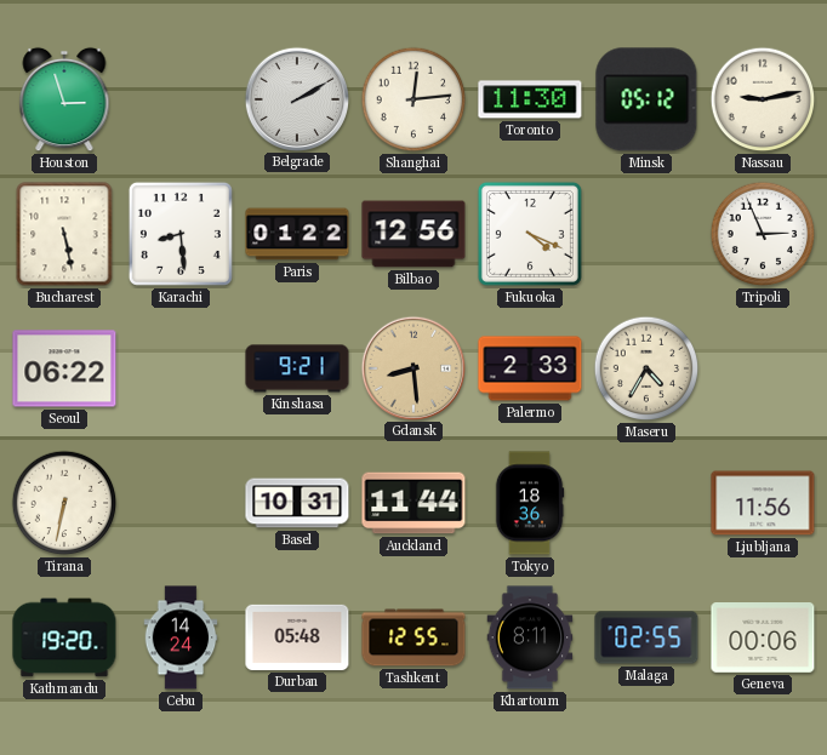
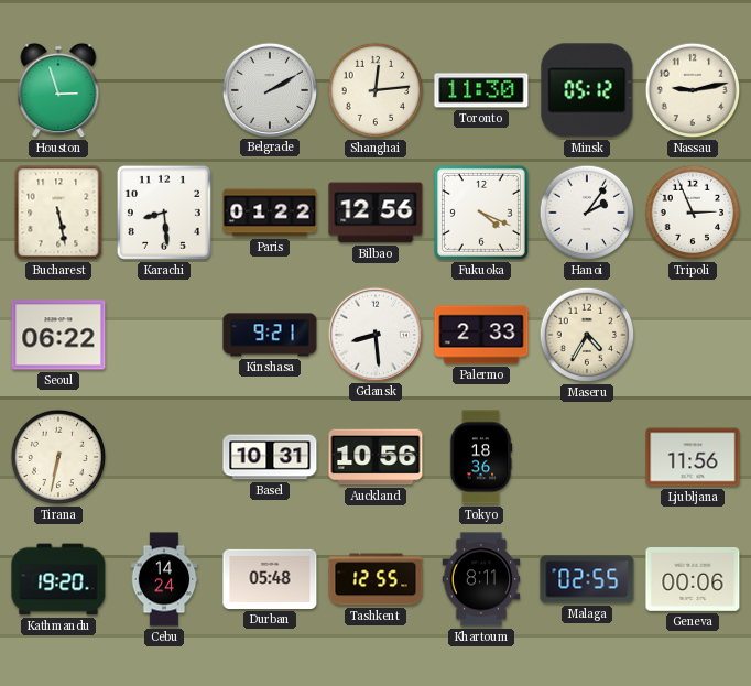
Hanoi: none -> 2:06
Gdansk dial: champagne -> white
Auckland: 11:44 -> 10:56
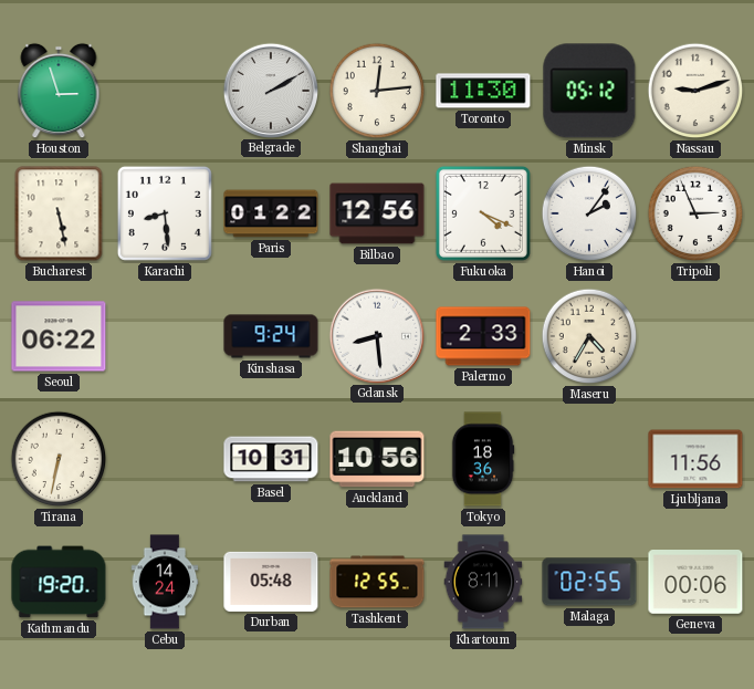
Nassau: 9:13 -> 9:12
Kinshasa: 9:21 -> 9:24
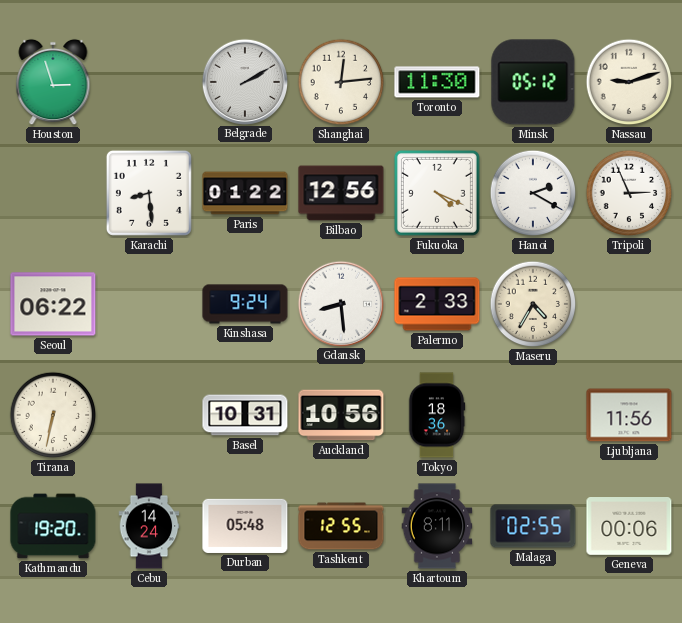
Bucharest: 5:28 -> none
Hanoi: 2:06 -> 2:20
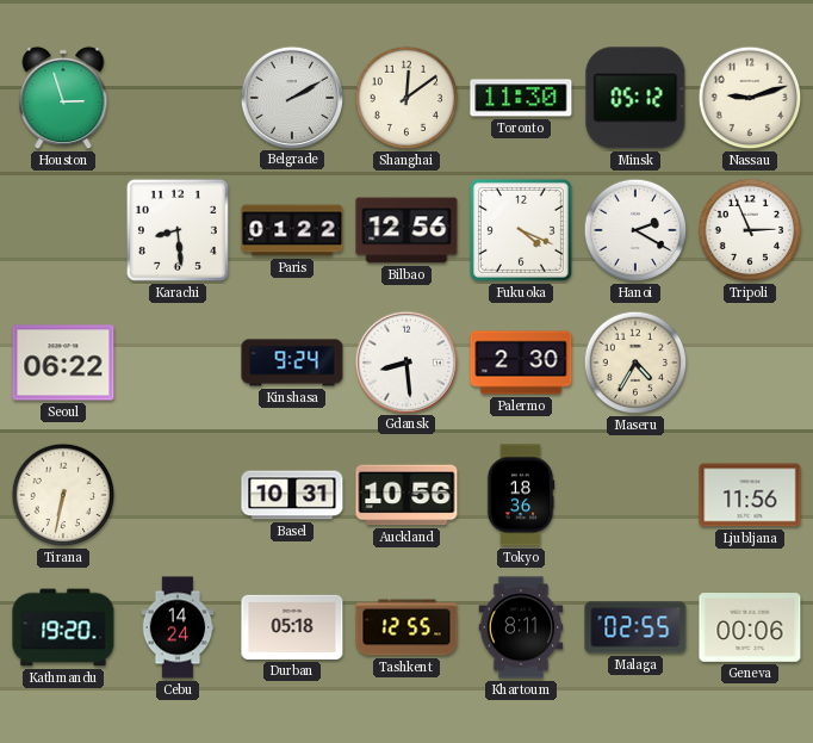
Shanghai: 12:14 -> 12:09
Palermo: 2:33 -> 2:30
Durban: 05:48 -> 05:18
